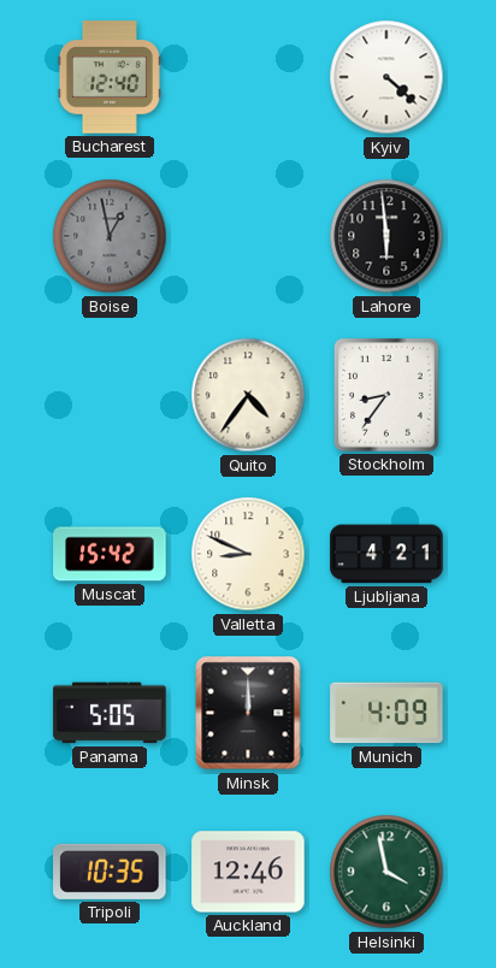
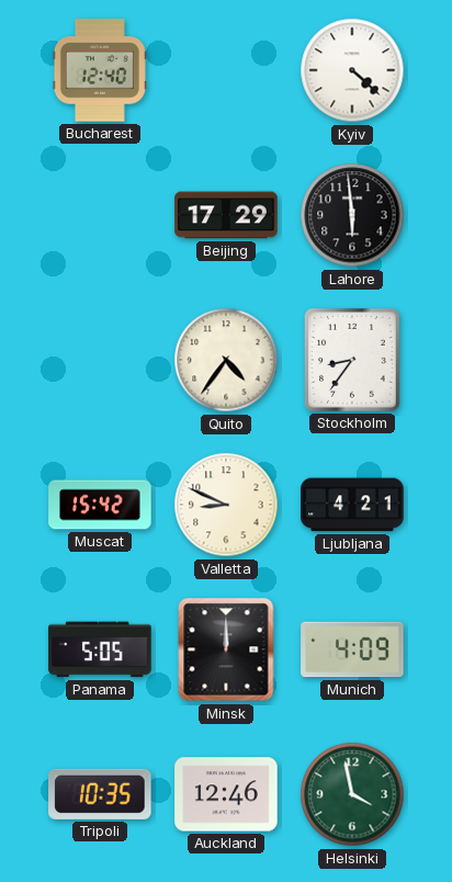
Boise: 12:58 -> none
Beijing: none -> 17:29
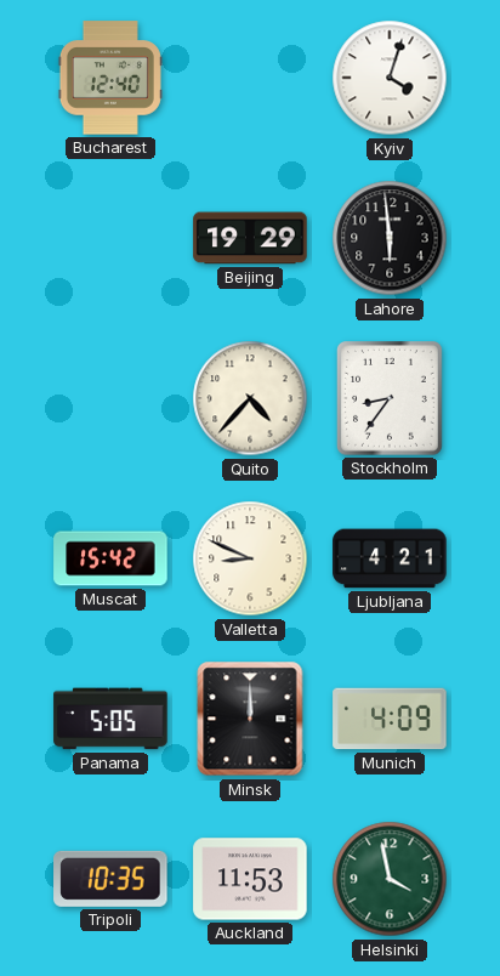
Kyiv: 4:22 -> 4:03
Beijing: 17:29 -> 19:29
Quito: 4:36 -> 4:37
Auckland: 12:46 -> 11:53
